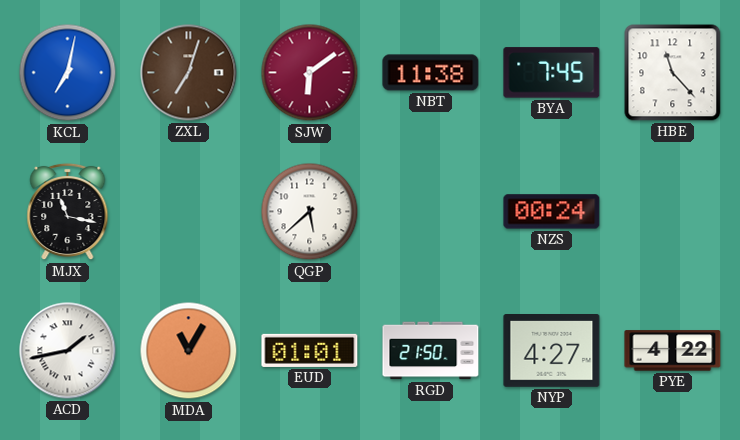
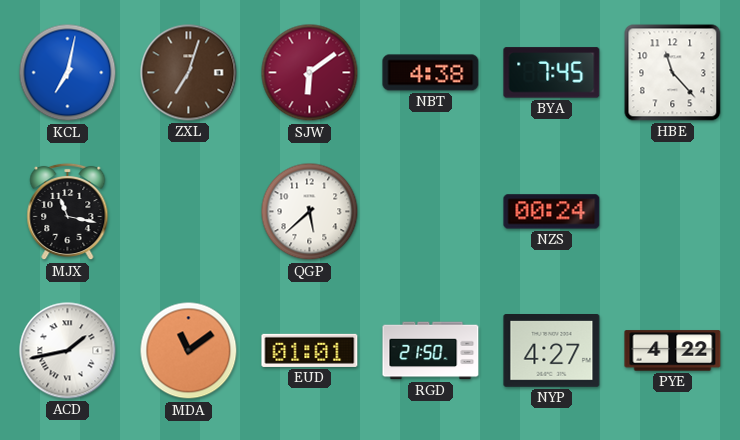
NBT: 11:38 -> 4:38
MDA: 11:05 -> 11:09
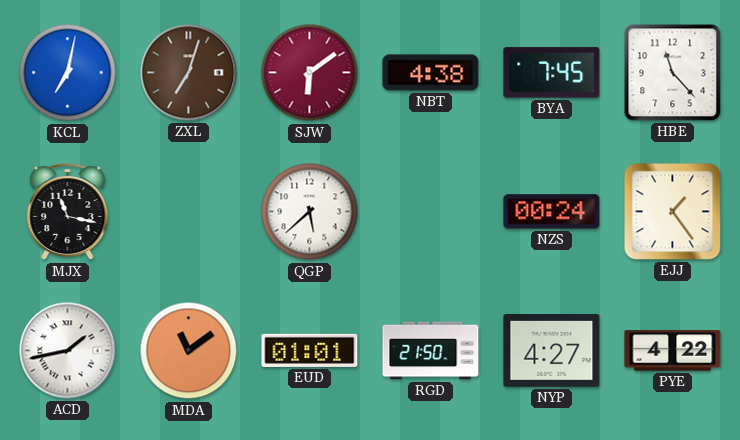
EJJ: none -> 1:24
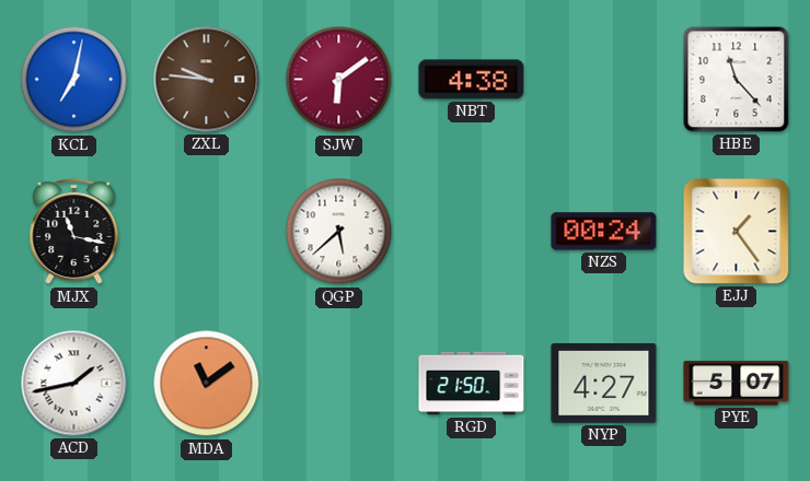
ZXL: 7:03 -> 9:46
BYA: 7:45 -> none
EUD: 01:01 -> none
PYE: 4:22 -> 5:07
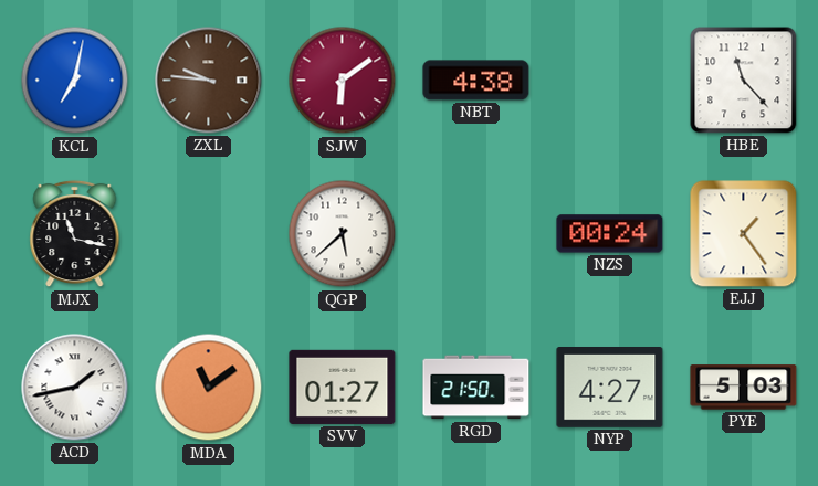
SVV: none -> 01:27
PYE: 5:07 -> 5:03
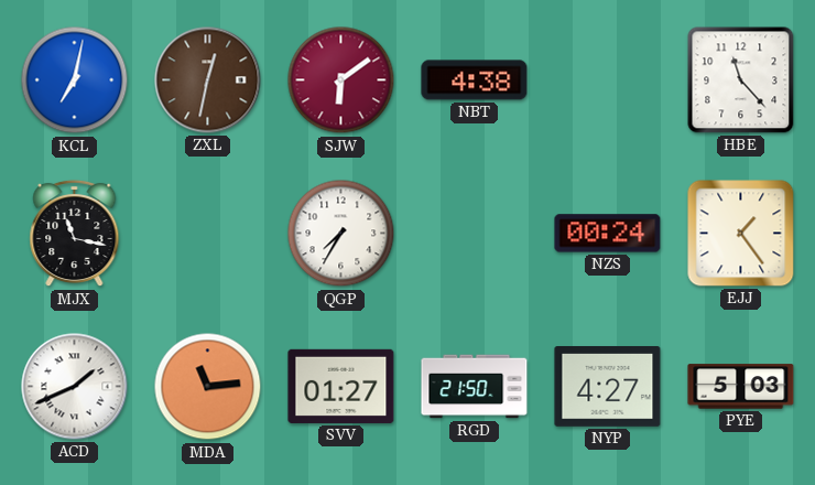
ZXL: 9:46 -> 12:32
QGP: 5:38 -> 7:35
ACD: 1:43 -> 1:41
MDA: 11:09 -> 11:14
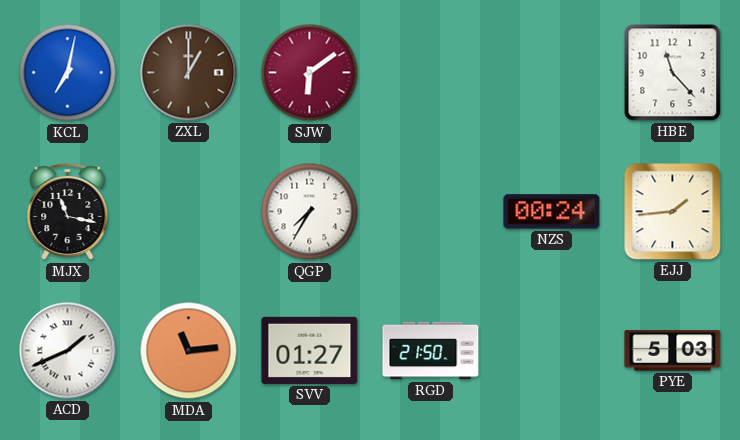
ZXL: 12:32 -> 1:00
NBT: 4:38 -> none
EJJ: 1:24 -> 1:44
NYP: 4:27 -> none
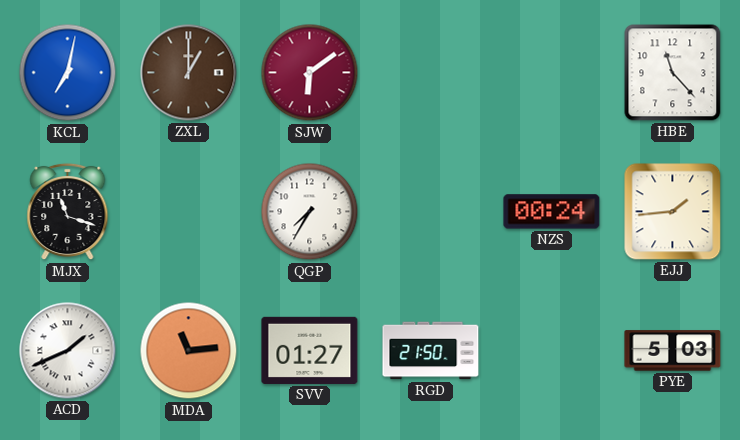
MJX: 11:17 -> 11:18
